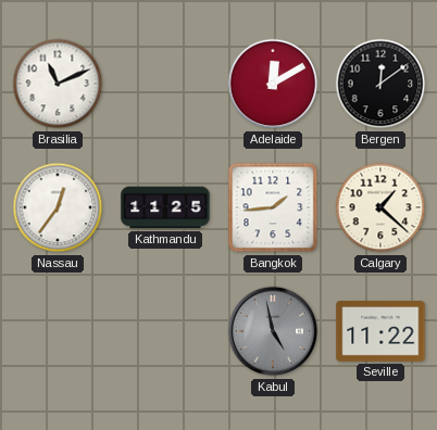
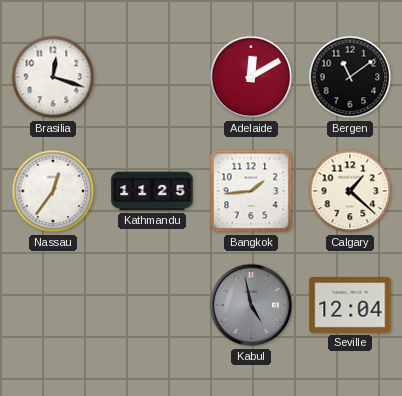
Brasilia: 11:11 -> 12:18
Bergen: 12:09 -> 11:09
Seville: 11:22 -> 12:04
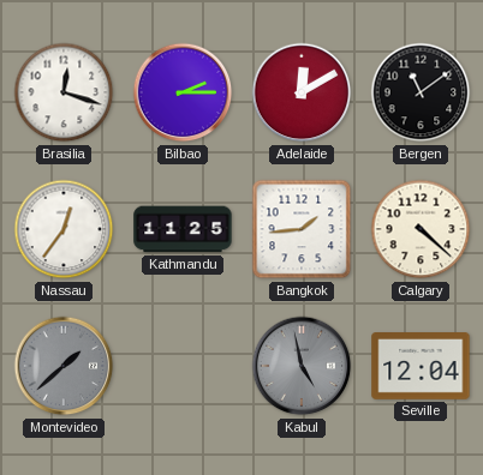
Bilbao: none -> 2:15
Calgary: 1:22 -> 4:22
Montevideo: none -> 1:38
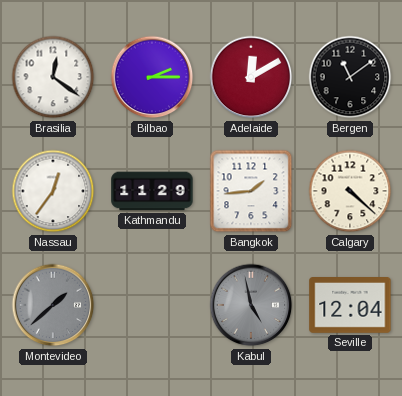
Brasilia: 12:18 -> 12:21
Kathmandu: 11:25 -> 11:29
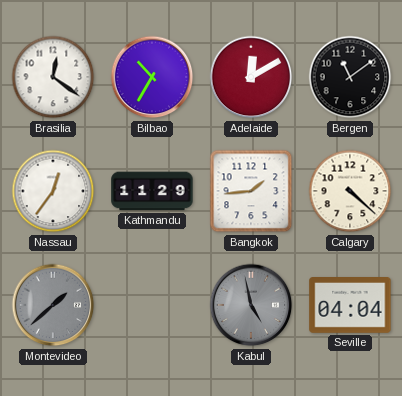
Bilbao: 2:15 -> 10:35
Seville: 12:04 -> 04:04
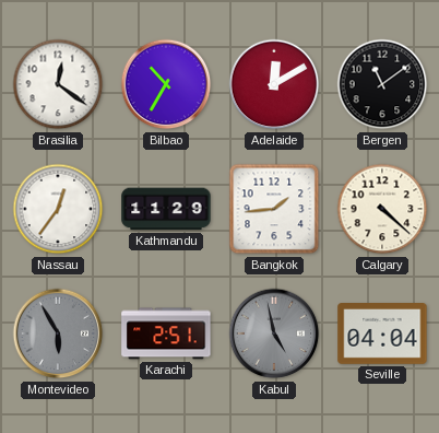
Montevideo: 1:38 -> 5:55
Karachi: none -> 2:51
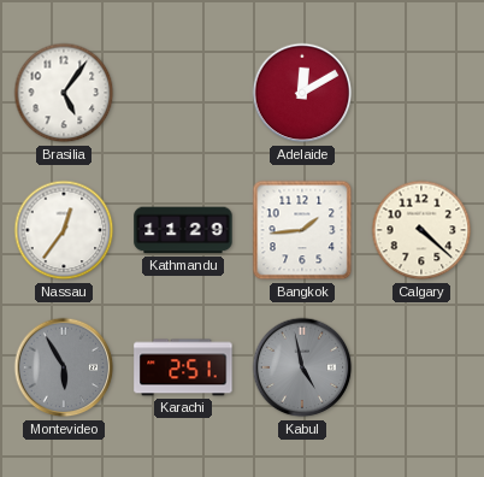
Brasilia: 12:21 -> 5:06
Bilbao: 10:35 -> none
Bergen: 11:09 -> none
Seville: 04:04 -> none
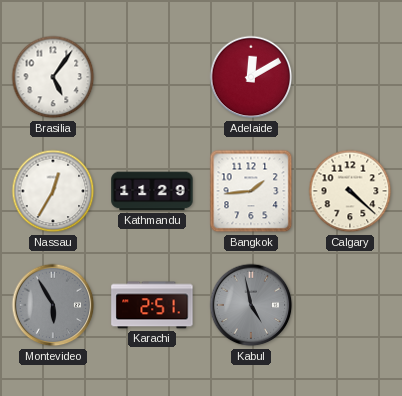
Nassau: 12:36 -> 12:35
